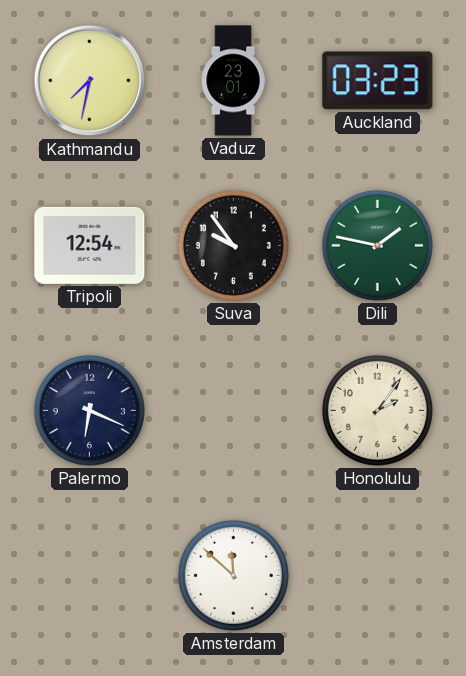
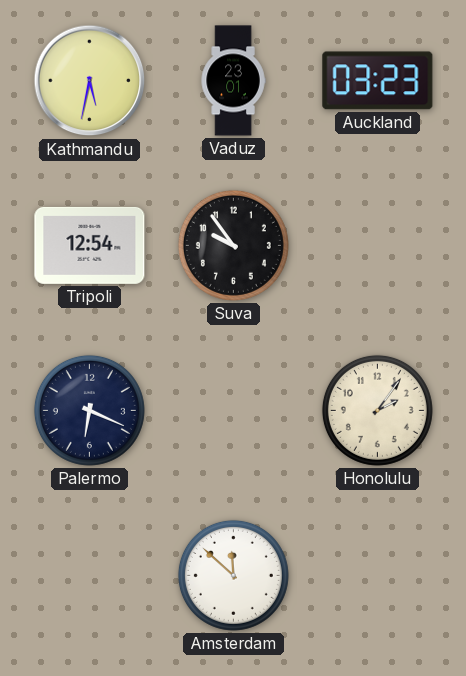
Kathmandu: 7:32 -> 5:32
Dili: 1:47 -> none
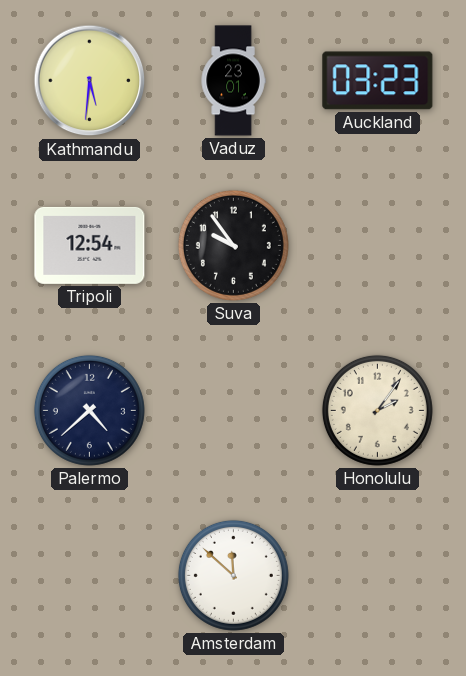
Kathmandu: 5:32 -> 5:31
Palermo: 6:19 -> 4:38
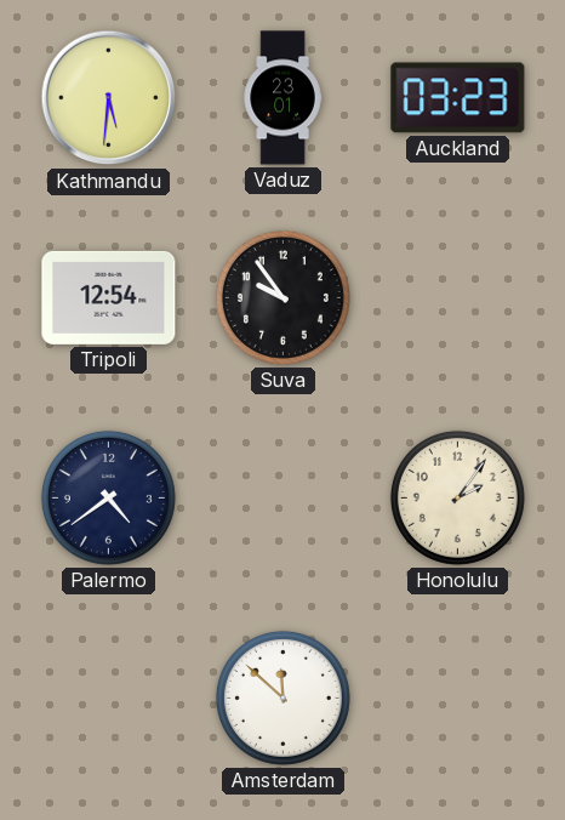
Palermo: 4:38 -> 4:39
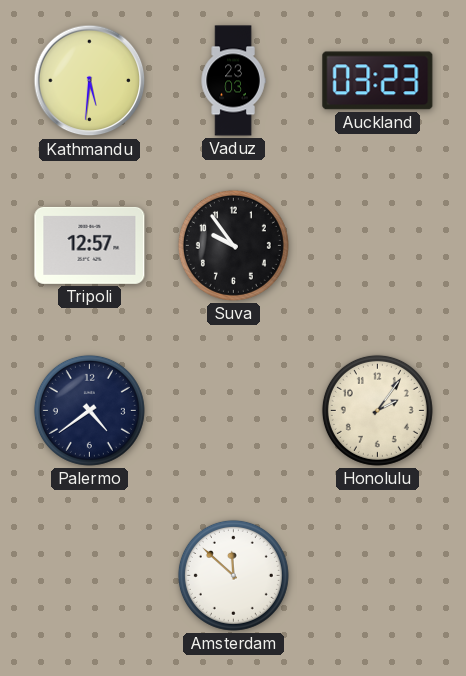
Vaduz: 23:01 -> 23:03
Tripoli: 12:54 -> 12:57
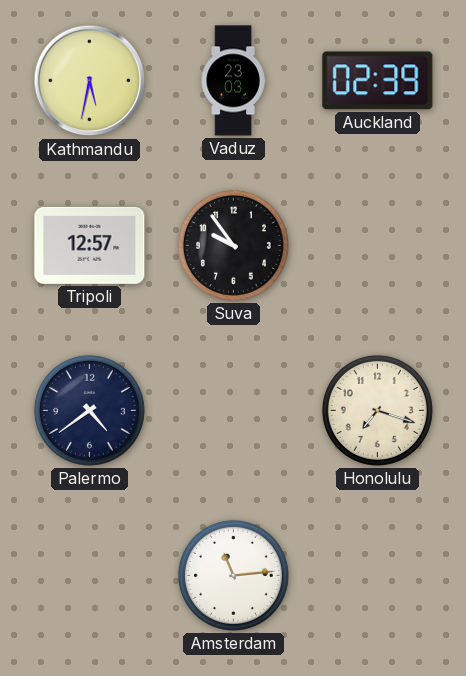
Kathmandu: 5:31 -> 5:32
Auckland: 03:23 -> 02:39
Honolulu: 2:06 -> 7:18
Amsterdam: 11:52 -> 11:14
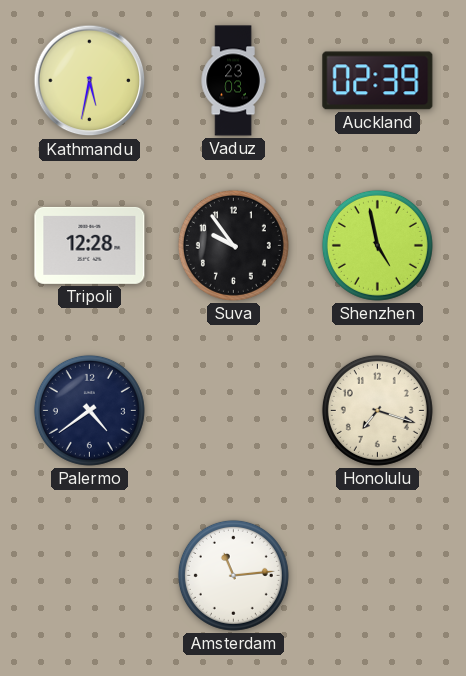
Tripoli: 12:57 -> 12:28
Shenzhen: none -> 4:58
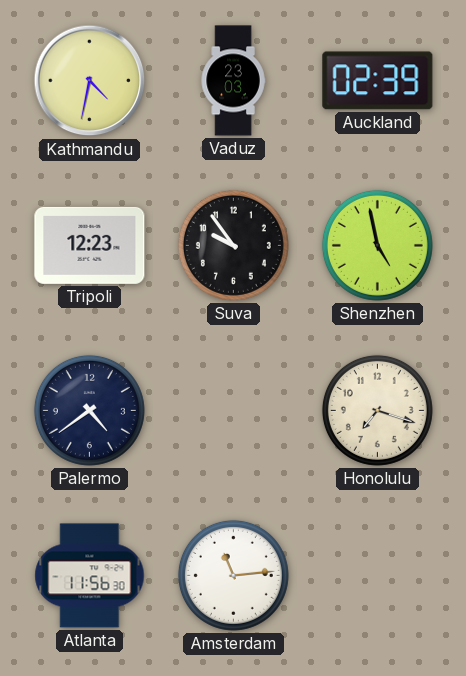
Kathmandu: 5:32 -> 4:32
Tripoli: 12:28 -> 12:23
Atlanta: none -> 11:56
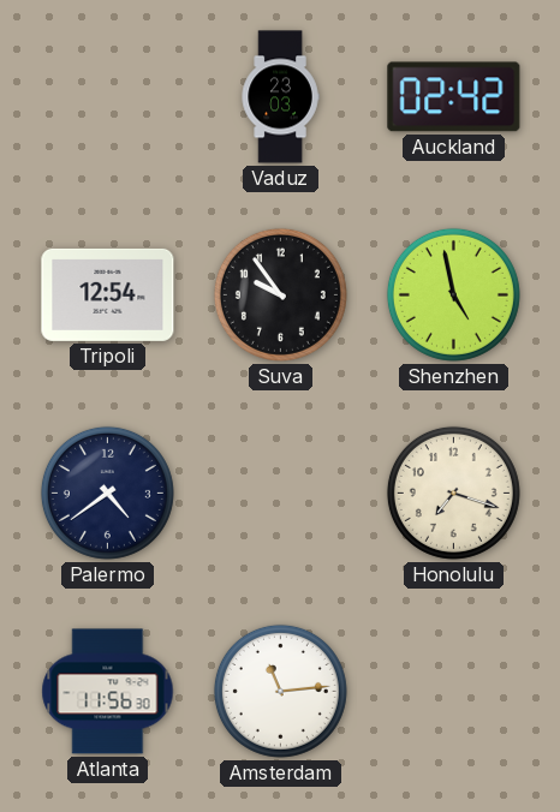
Kathmandu: 4:32 -> none
Auckland: 02:39 -> 02:42
Tripoli: 12:23 -> 12:54
